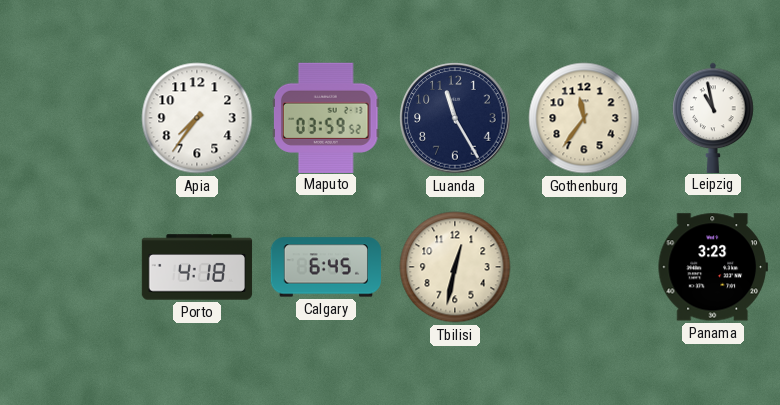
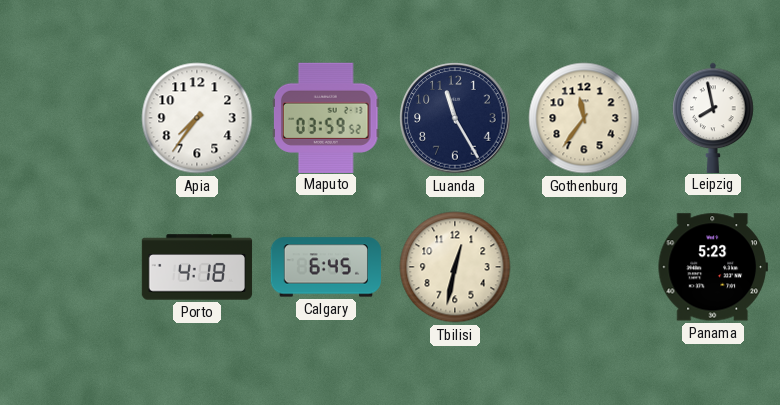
Leipzig: 10:58 -> 7:58
Panama: 3:23 -> 5:23
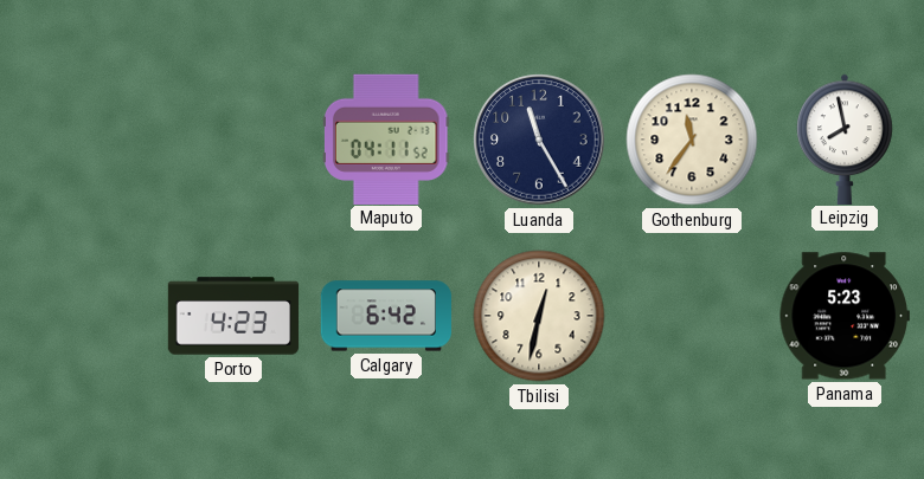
Apia: 7:36 -> none
Maputo: 03:59 -> 04:11
Porto: 4:18 -> 4:23
Calgary: 6:45 -> 6:42
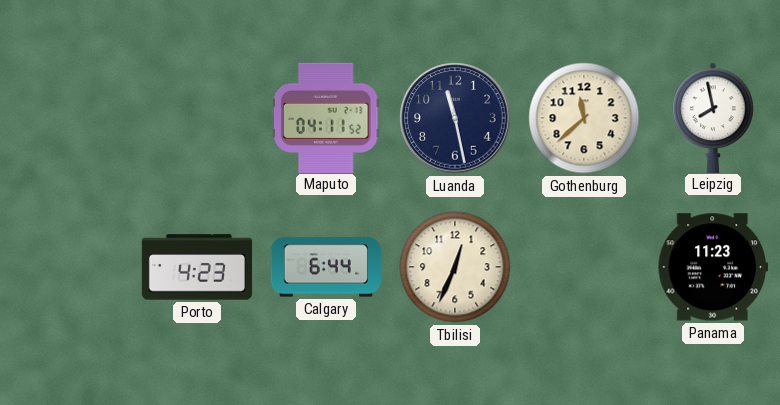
Luanda: 11:25 -> 11:28
Gothenburg: 11:36 -> 11:38
Calgary: 6:42 -> 6:44
Tbilisi: 12:32 -> 12:34
Panama: 5:23 -> 11:23
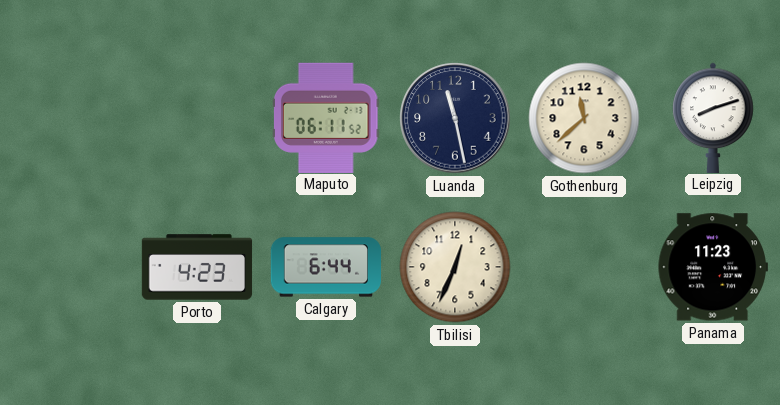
Maputo: 04:11 -> 06:11
Leipzig: 7:58 -> 8:12
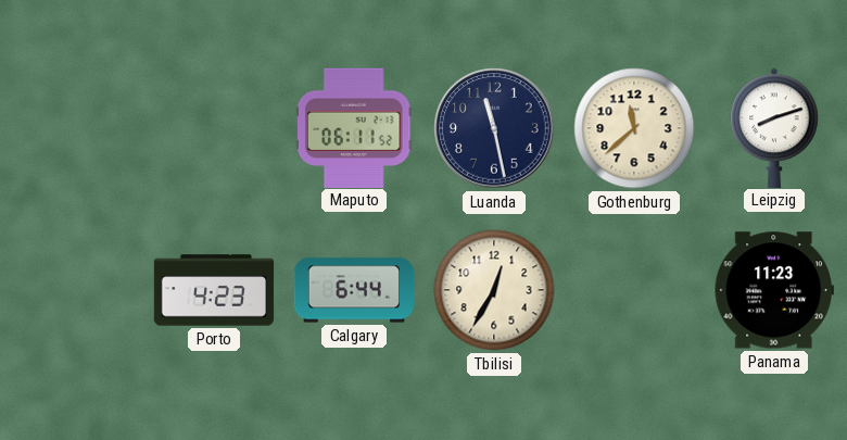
Tbilisi: 12:34 -> 12:35
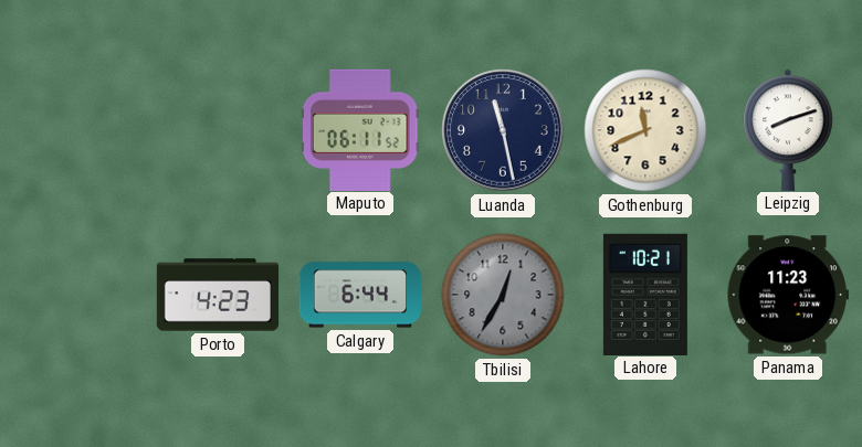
Gothenburg: 11:38 -> 11:41
Tbilisi dial: cream -> grey
Lahore: none -> 10:21
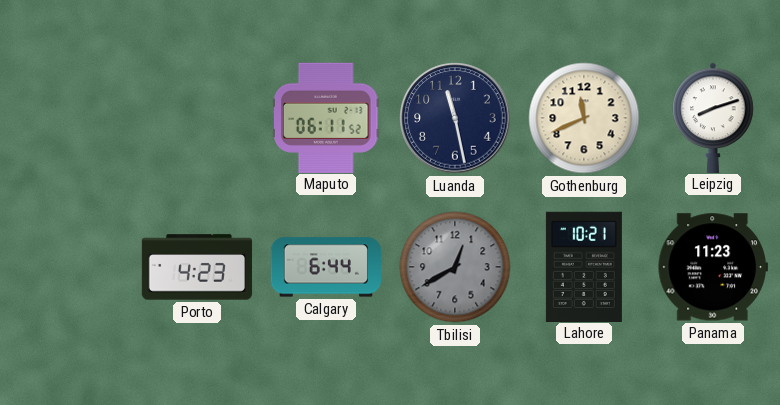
Tbilisi: 12:35 -> 12:40
